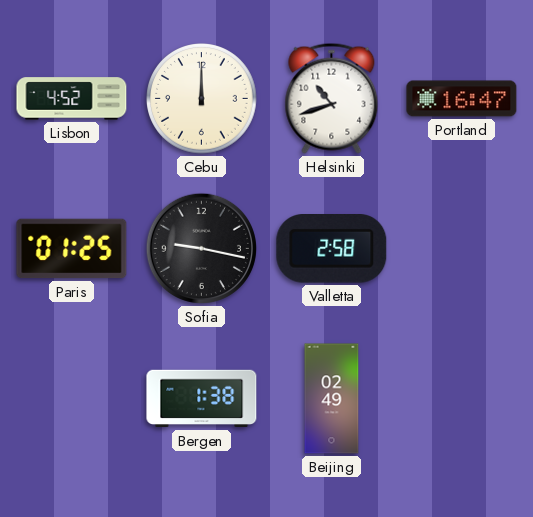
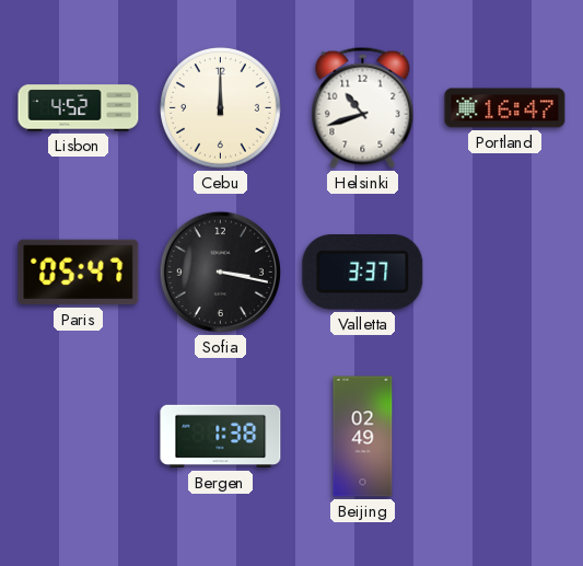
Paris: 01:25 -> 05:47
Sofia: 9:17 -> 3:17
Valletta: 2:58 -> 3:37
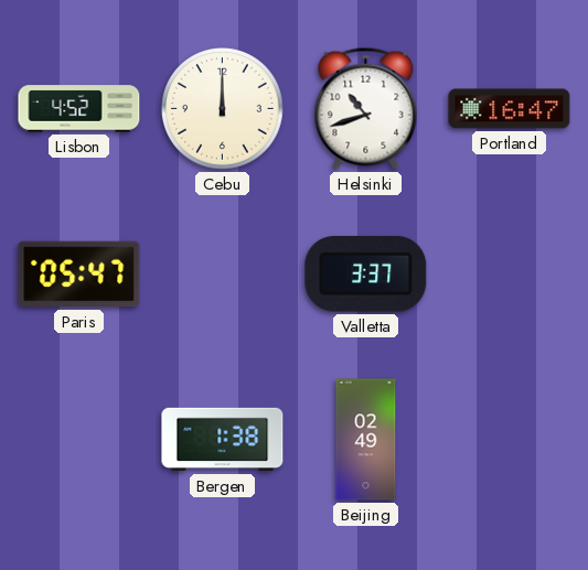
Sofia: 3:17 -> none
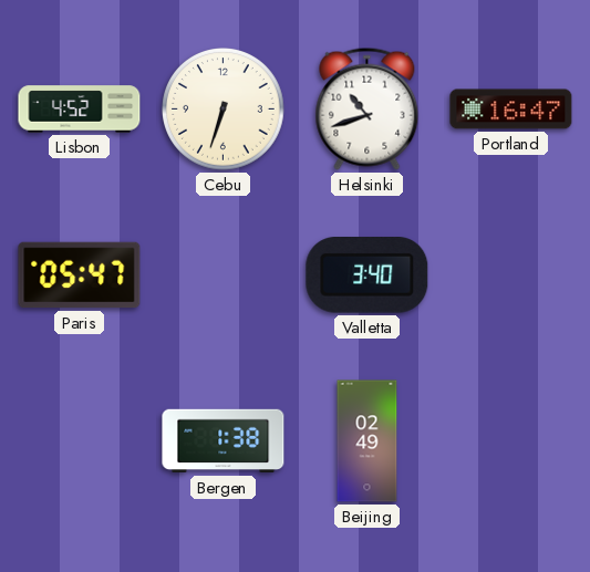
Cebu: 12:00 -> 6:33
Valletta: 3:37 -> 3:40
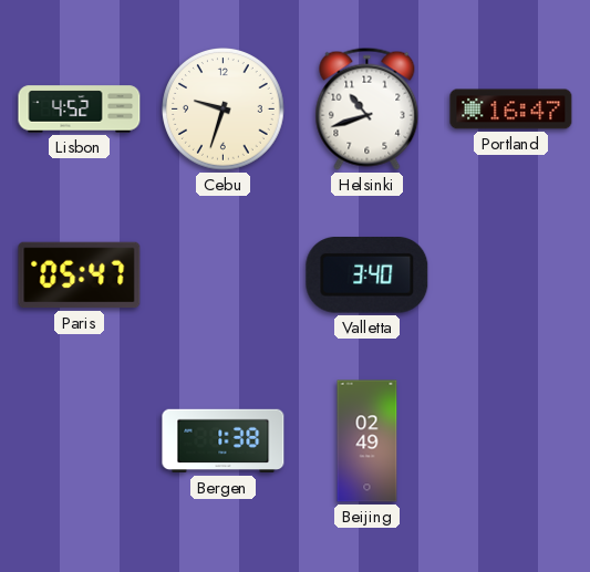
Cebu: 6:33 -> 9:33
